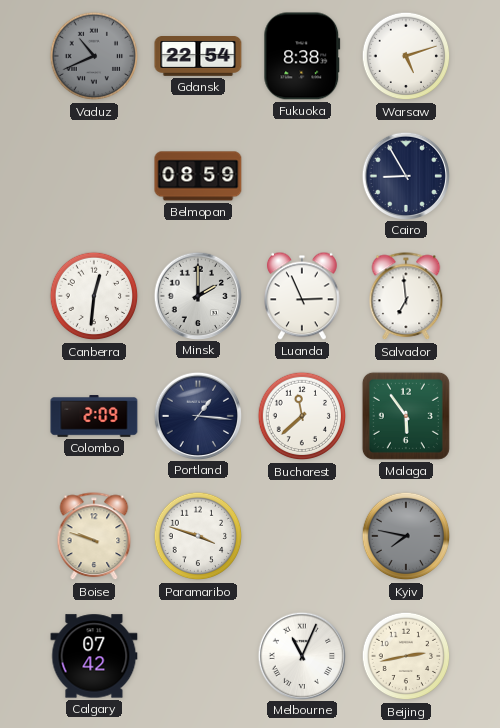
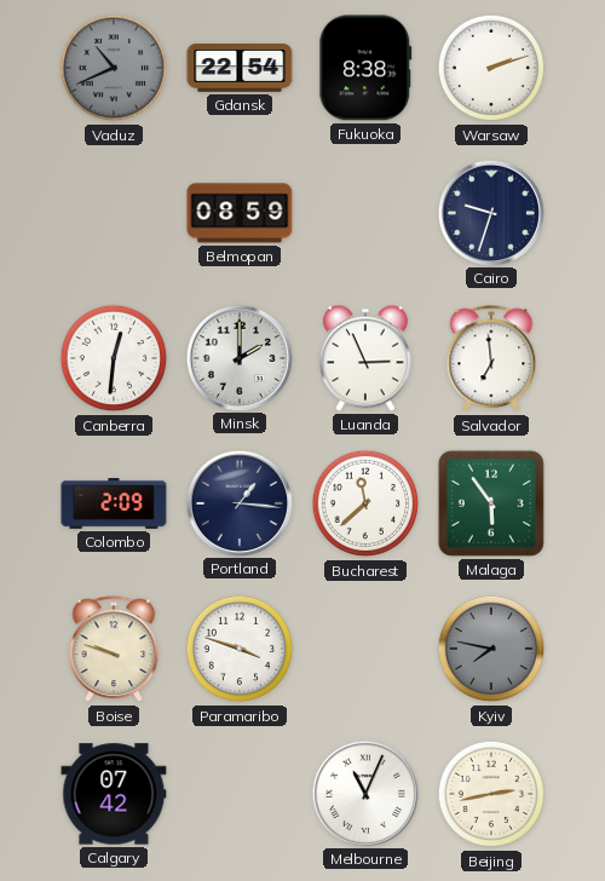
Warsaw: 5:12 -> 2:12
Cairo: 8:55 -> 9:33
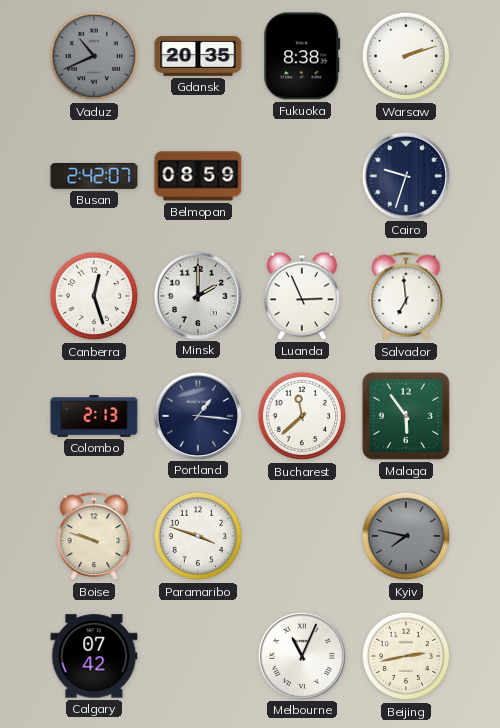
Gdansk: 22:54 -> 20:35
Busan: none -> 2:42
Canberra: 12:31 -> 12:27
Colombo: 2:09 -> 2:13
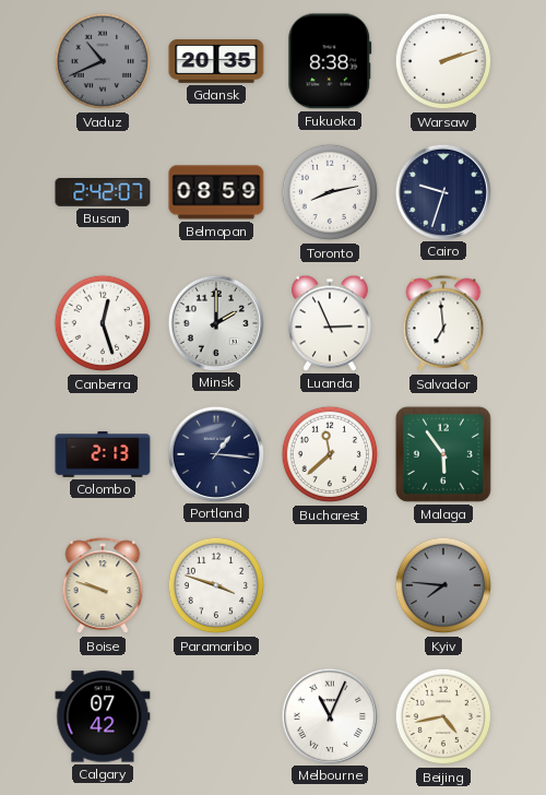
Toronto: none -> 8:13
Kyiv: 7:47 -> 7:46
Beijing: 2:43 -> 4:43
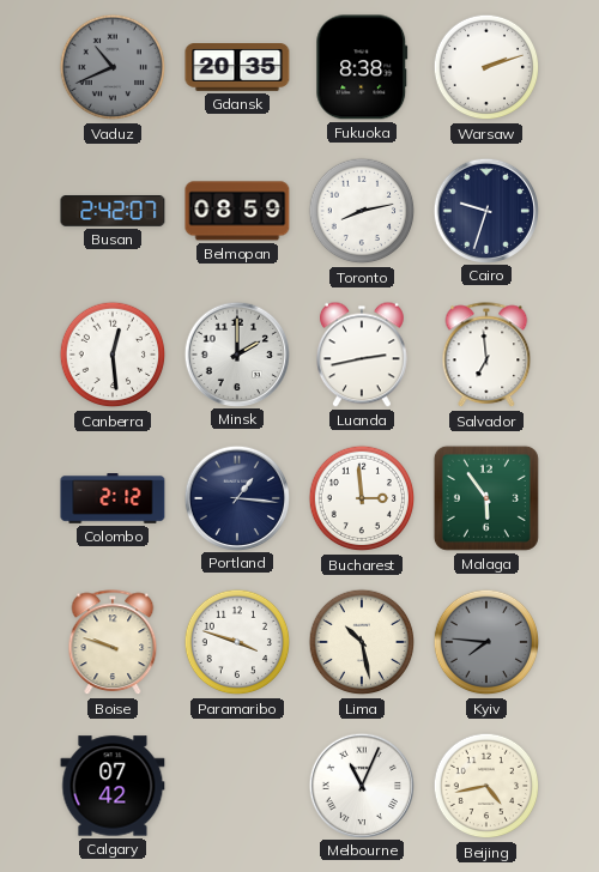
Canberra: 12:27 -> 12:29
Luanda: 2:56 -> 2:43
Colombo: 2:13 -> 2:12
Bucharest: 11:38 -> 2:59
Lima: none -> 10:28
